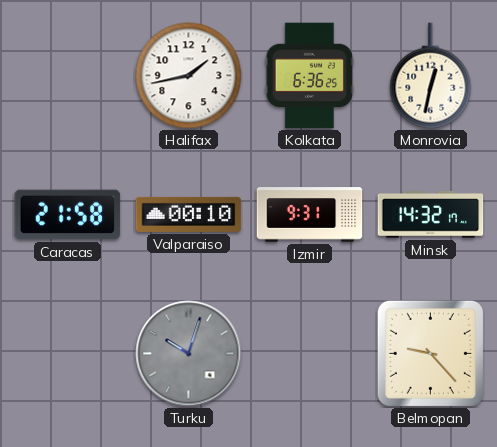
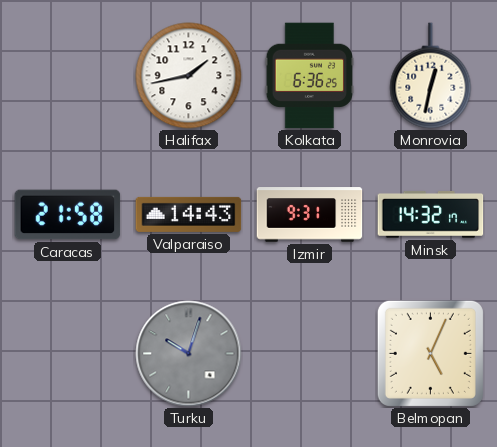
Valparaiso: 00:10 -> 14:43
Belmopan: 9:23 -> 5:04
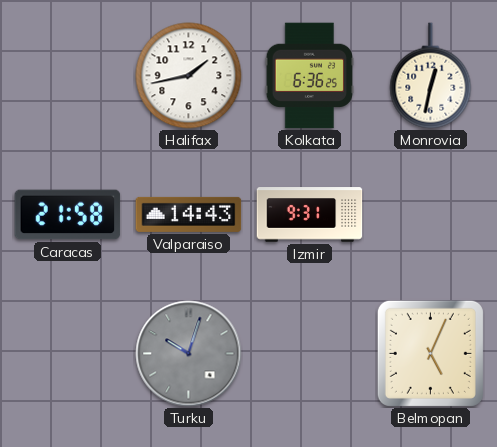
Minsk: 14:32 -> none
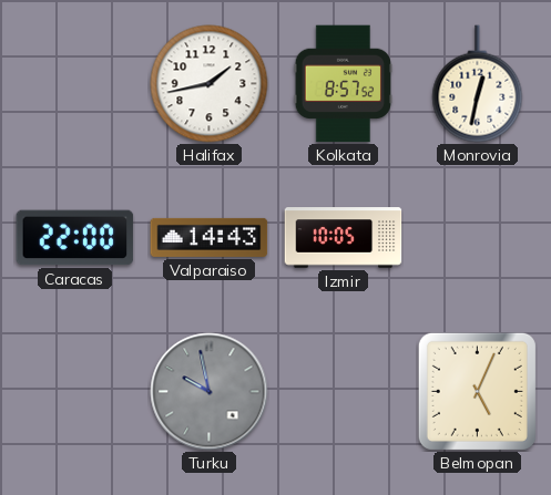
Kolkata: 6:36 -> 8:57
Caracas: 21:58 -> 22:00
Izmir: 9:31 -> 10:05
Turku: 10:03 -> 9:58
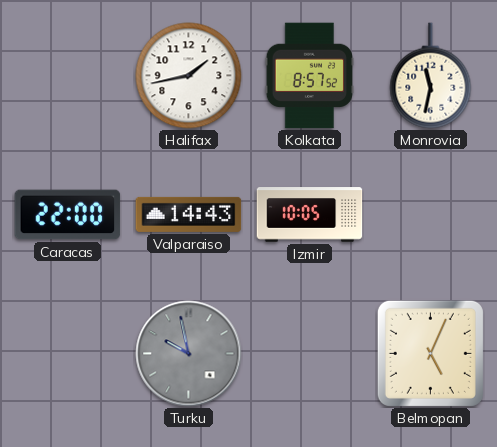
Monrovia: 12:32 -> 11:32
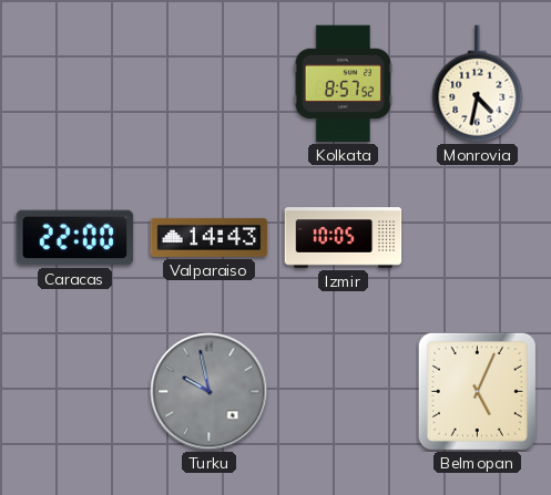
Halifax: 1:43 -> none
Monrovia: 11:32 -> 4:32
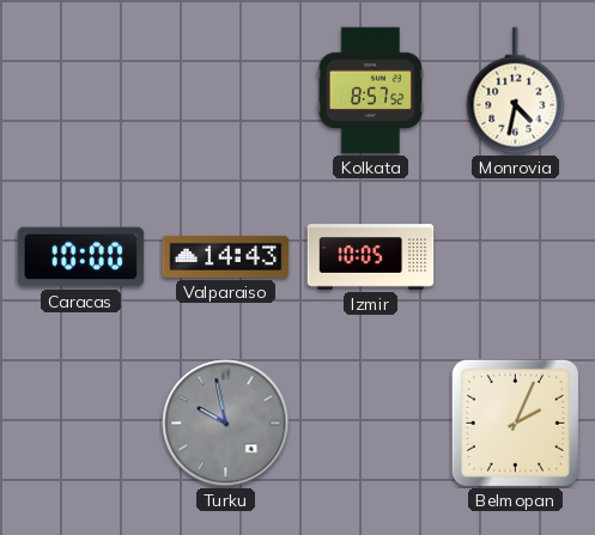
Caracas: 22:00 -> 10:00
Belmopan: 5:04 -> 2:04
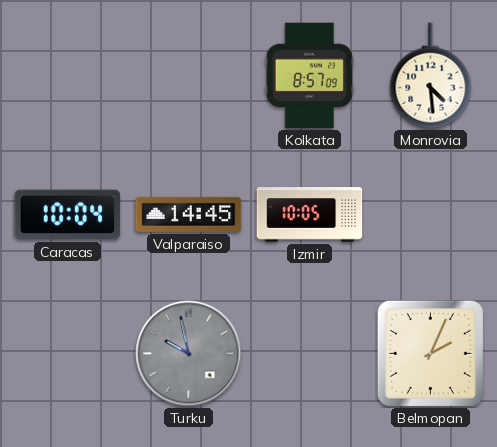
Kolkata: 8:57:52 -> 8:57:09
Monrovia: 4:32 -> 4:29
Caracas: 10:00 -> 10:04
Valparaiso: 14:43 -> 14:45
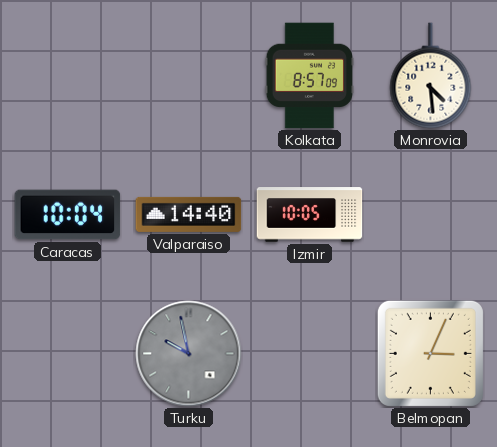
Valparaiso: 14:45 -> 14:40
Belmopan: 2:04 -> 3:04
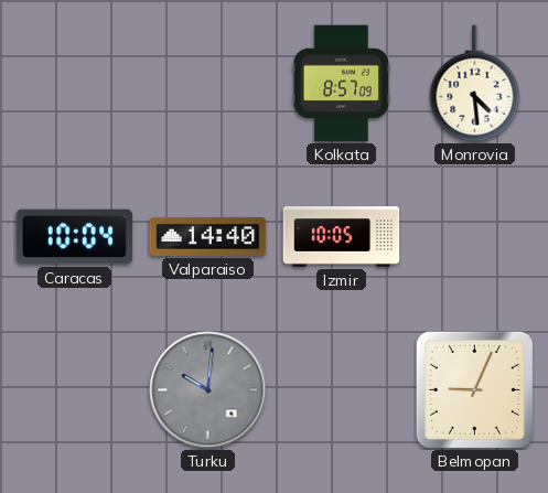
Turku: 9:58 -> 10:01
Belmopan: 3:04 -> 9:04
